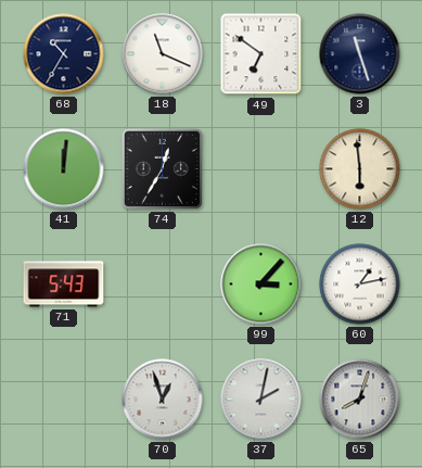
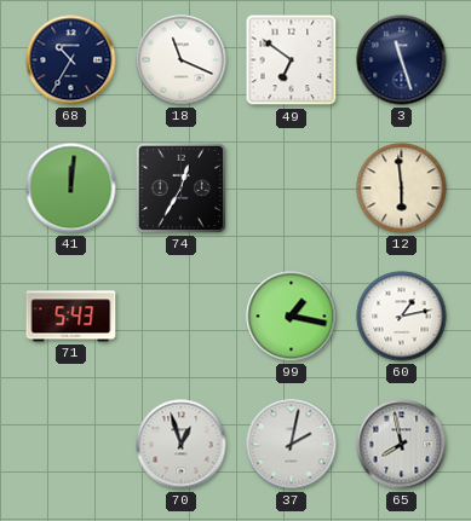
99: 3:07 -> 1:17
65: 8:03 -> 7:58
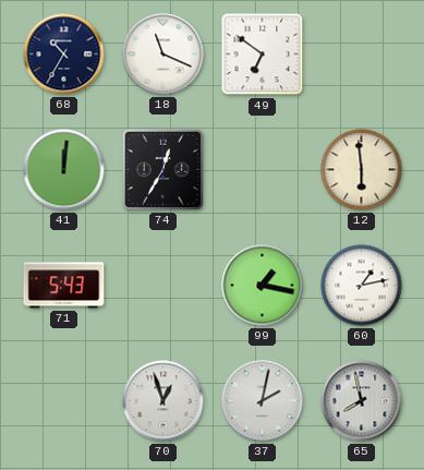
3: 11:27 -> none
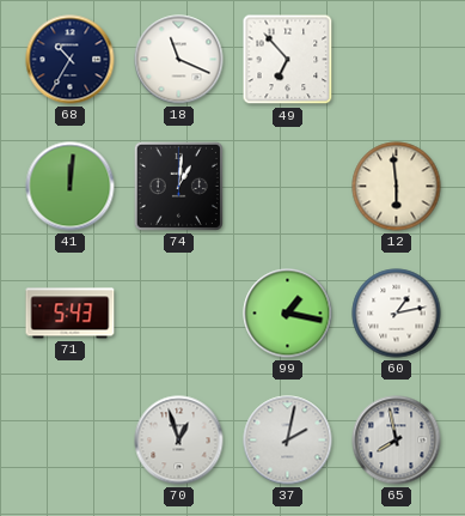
49: 6:51 -> 6:53
74: 12:35 -> 1:01
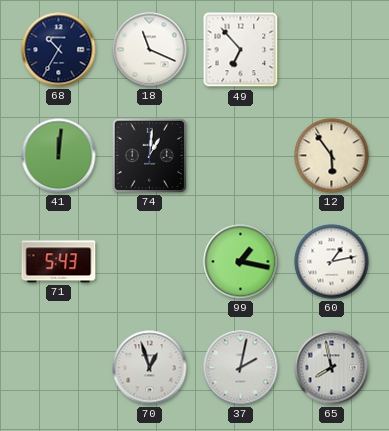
12: 5:59 -> 5:54
